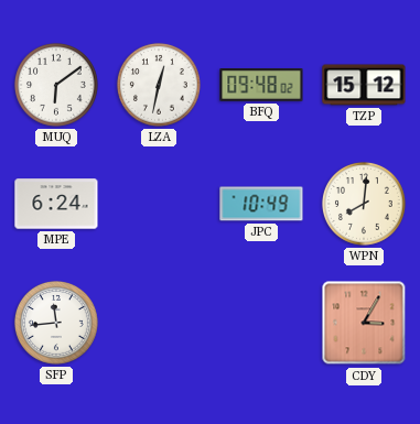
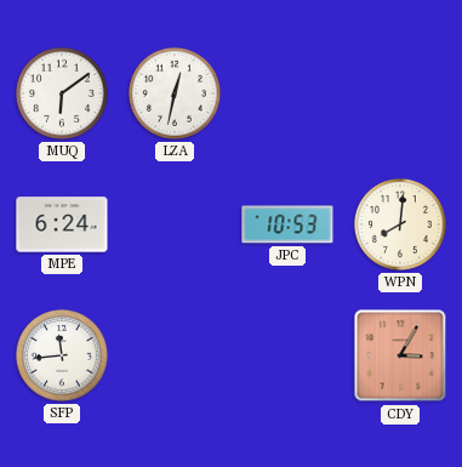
BFQ: 09:48 -> none
TZP: 15:12 -> none
JPC: 10:49 -> 10:53
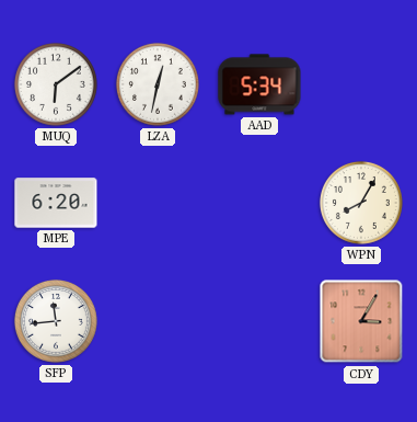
AAD: none -> 5:34
MPE: 6:24 -> 6:20
JPC: 10:53 -> none
WPN: 8:01 -> 8:05
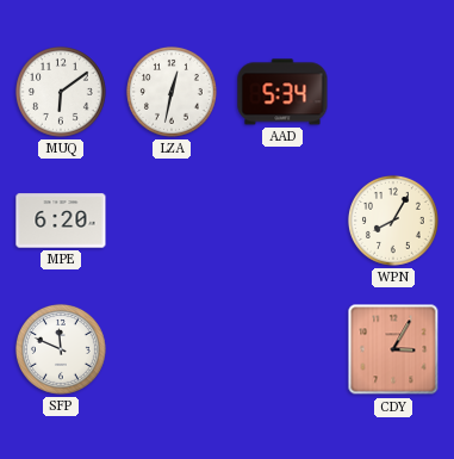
SFP: 11:44 -> 11:49
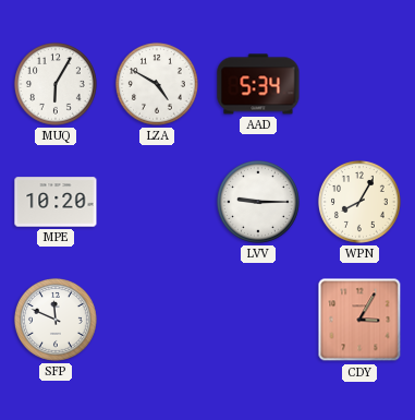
MUQ: 6:09 -> 6:05
LZA: 12:32 -> 4:50
MPE: 6:20 -> 10:20
LVV: none -> 9:15
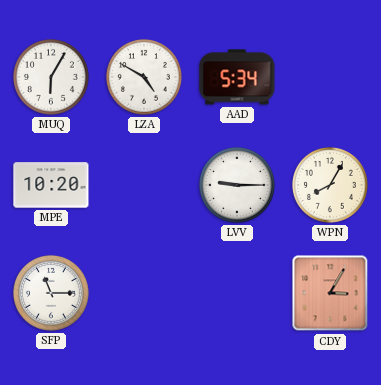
SFP: 11:49 -> 11:15
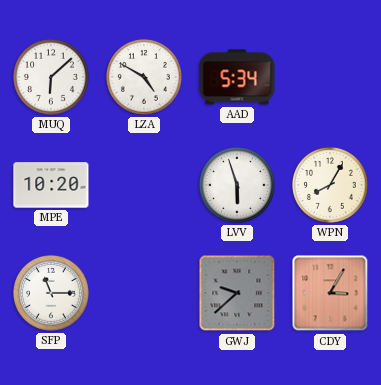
MUQ: 6:05 -> 6:08
LVV: 9:15 -> 5:57
GWJ: none -> 9:38
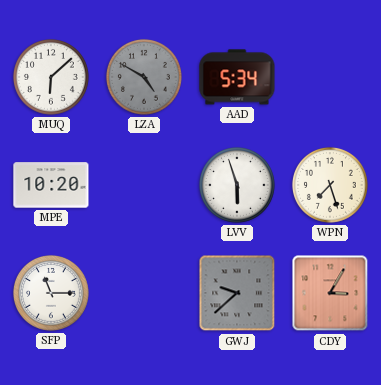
LZA dial: white -> grey
WPN: 8:05 -> 7:27
